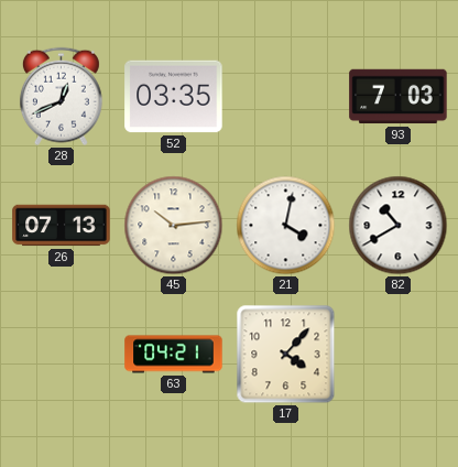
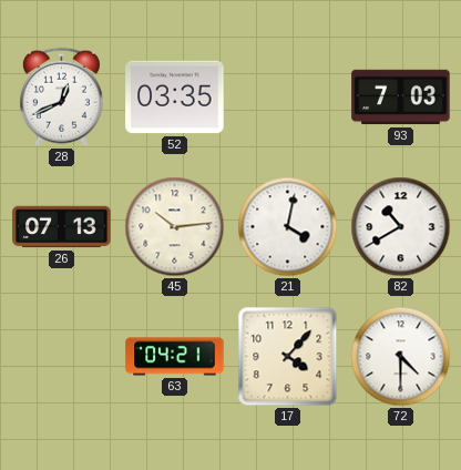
72: none -> 4:30
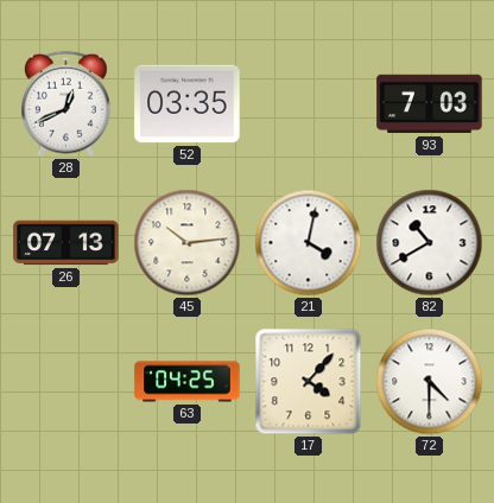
63: 04:21 -> 04:25
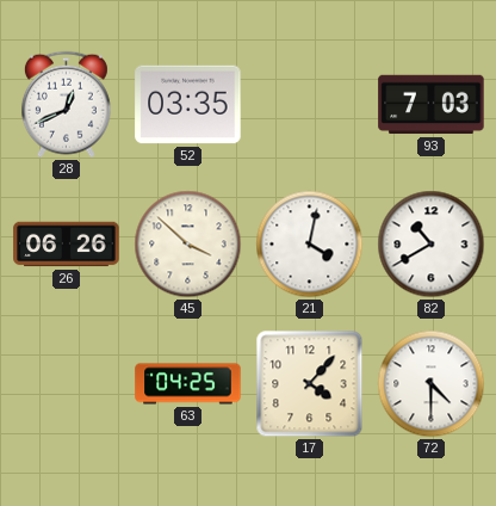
26: 07:13 -> 06:26
45: 10:14 -> 3:52
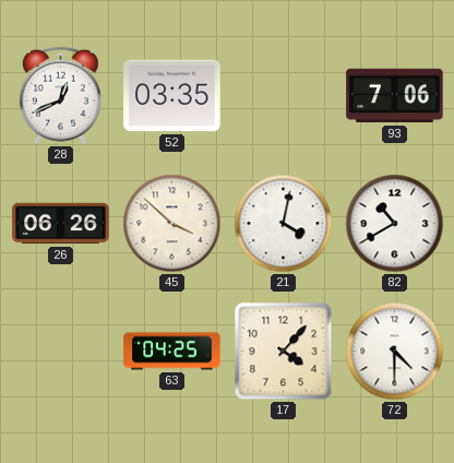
93: 7:03 -> 7:06
